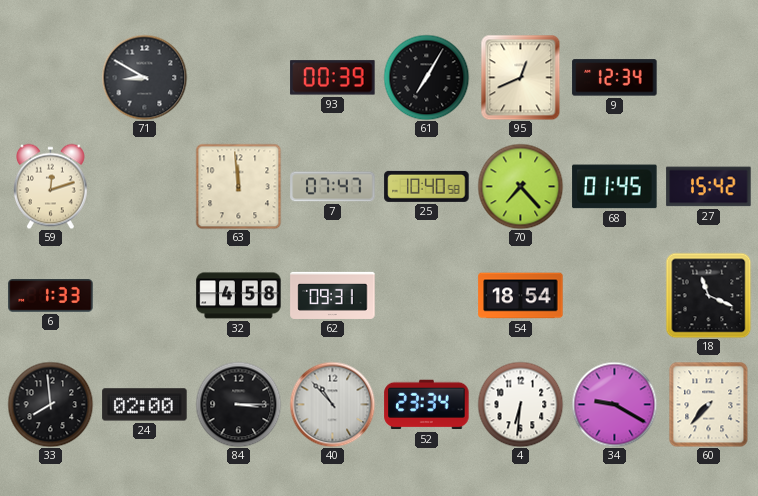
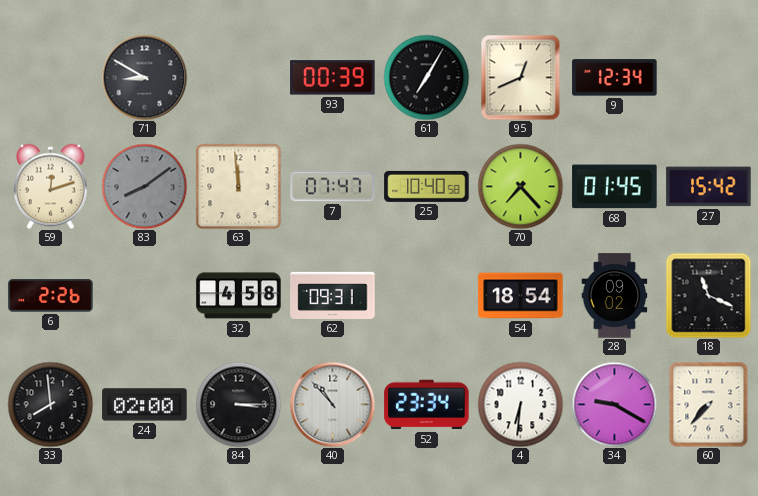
83: none -> 8:09
6: 1:33 -> 2:26
28: none -> 09:02
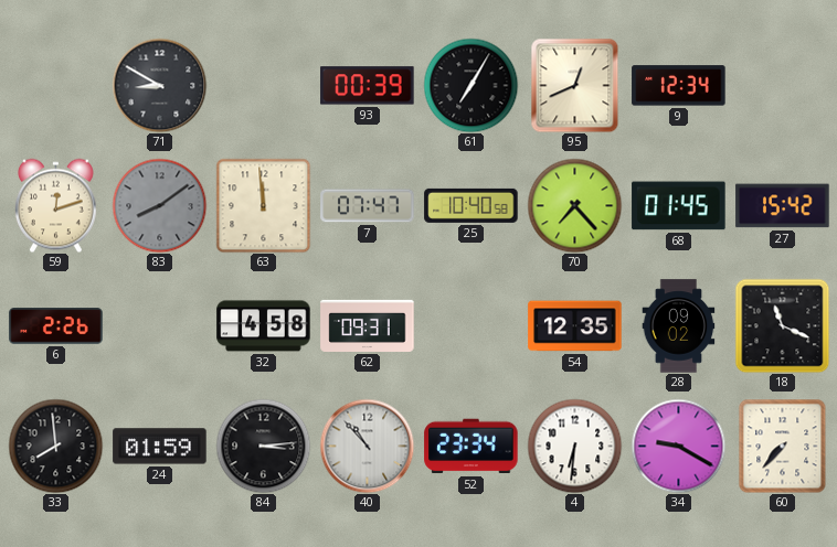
54: 18:54 -> 12:35
24: 02:00 -> 01:59
84: 3:15 -> 3:14
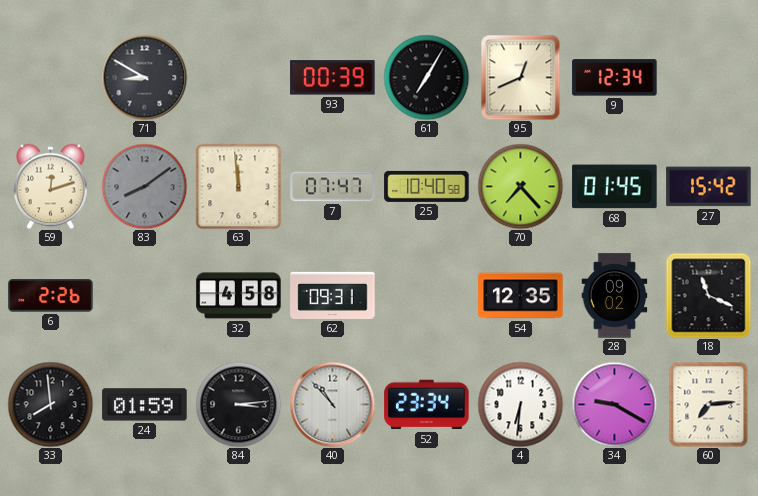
60: 7:37 -> 7:14
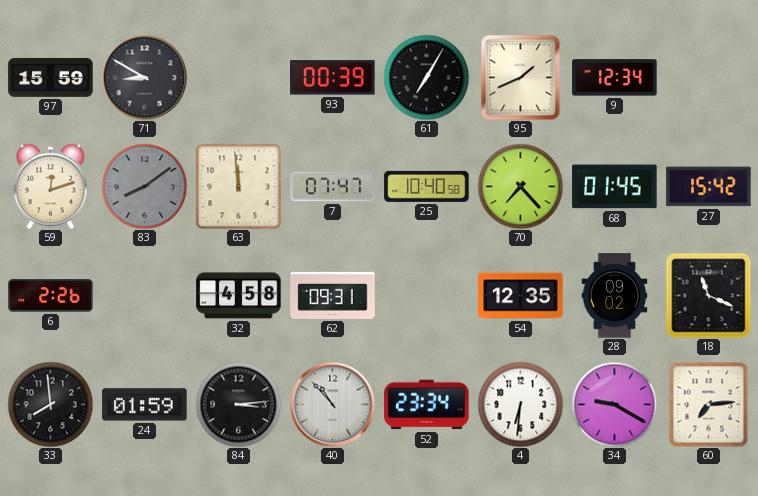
97: none -> 15:59
95: 12:41 -> 1:41
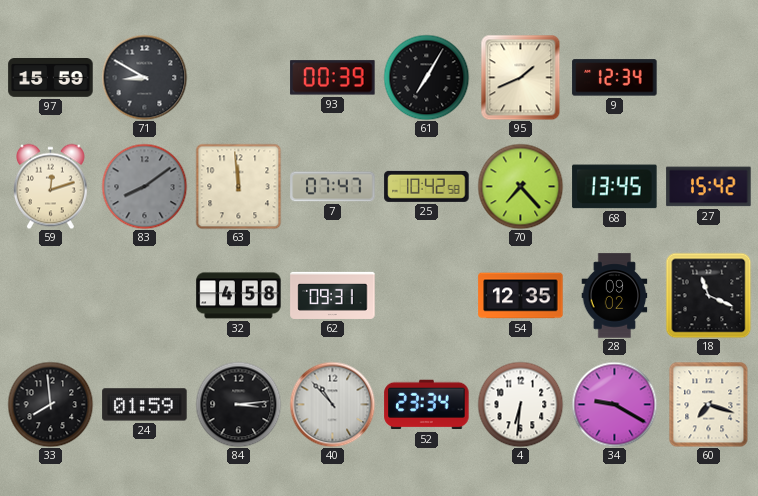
25: 10:40 -> 10:42
68: 01:45 -> 13:45
6: 2:26 -> none
60: 7:14 -> 7:18
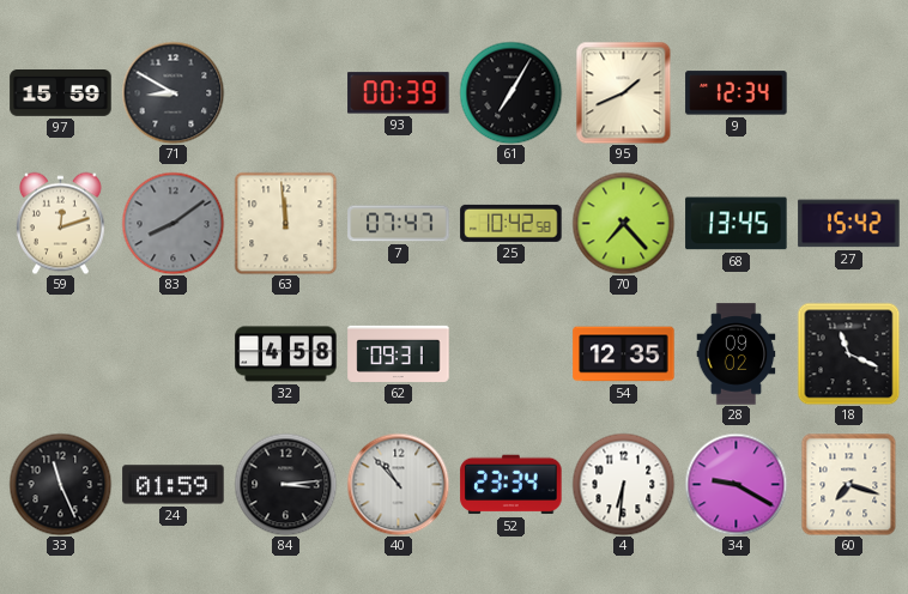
33: 7:59 -> 11:26
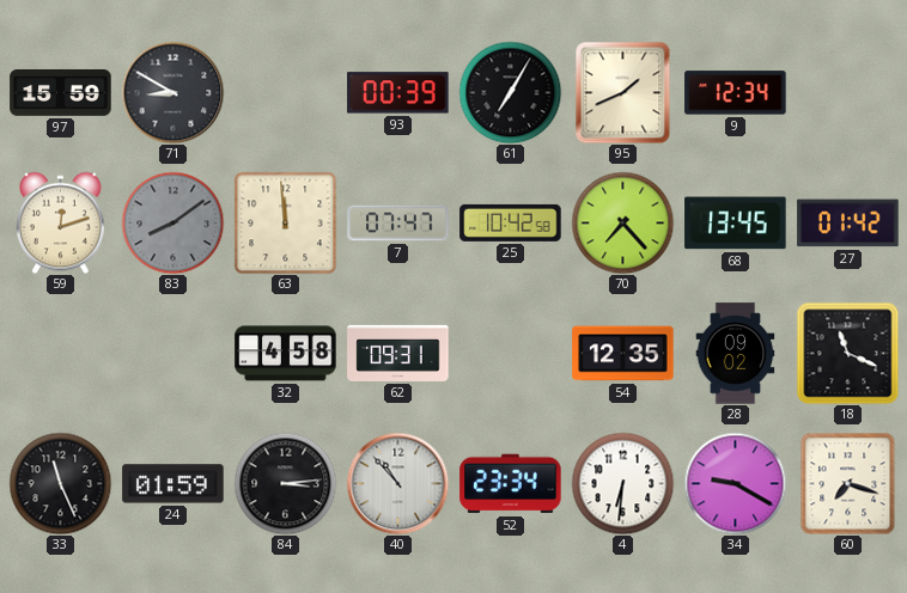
27: 15:42 -> 01:42
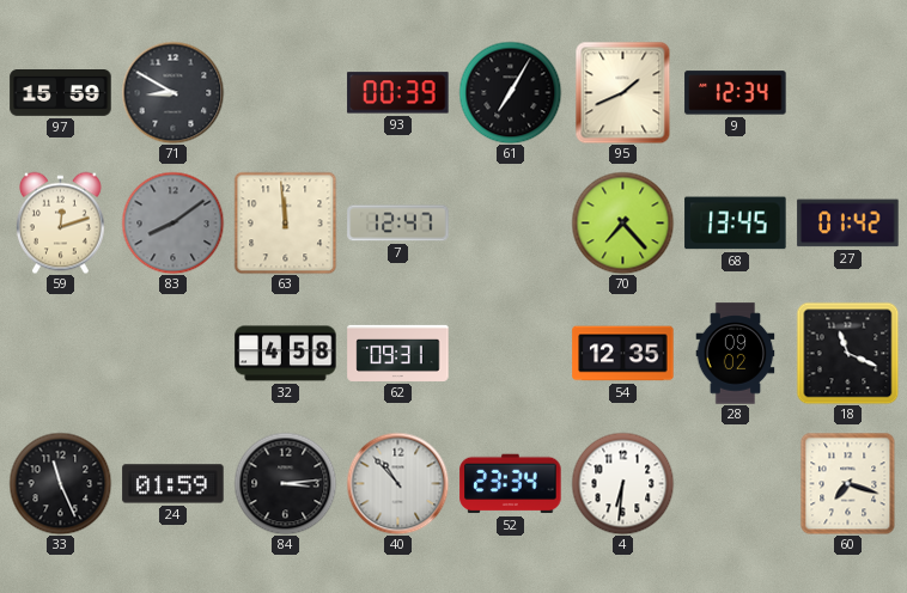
7: 07:47 -> 12:47
25: 10:42 -> none
34: 9:20 -> none
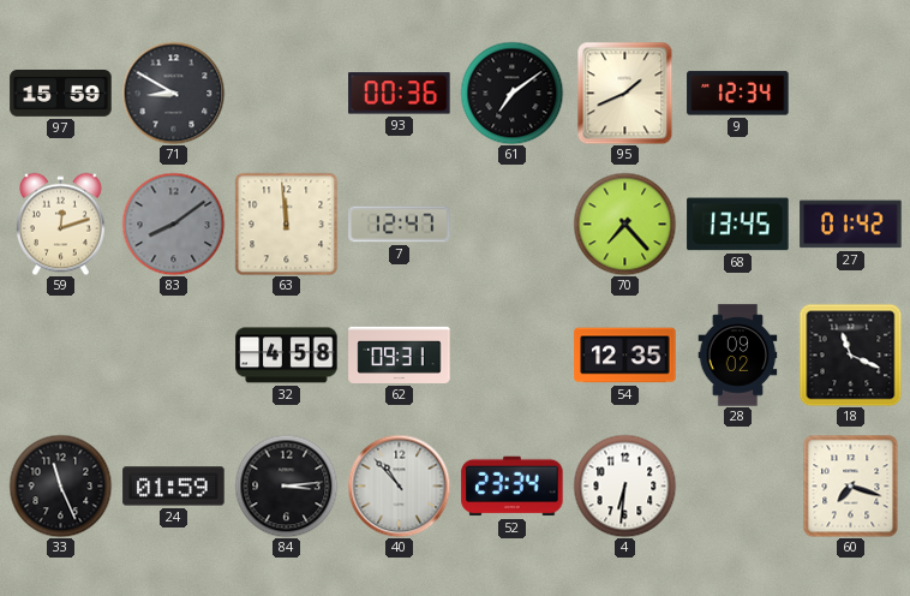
93: 00:39 -> 00:36
61: 7:05 -> 7:09
